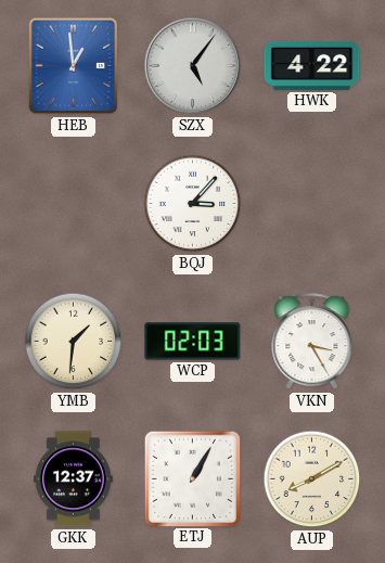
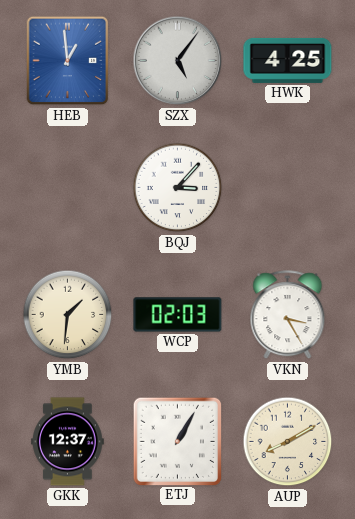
HWK: 4:22 -> 4:25
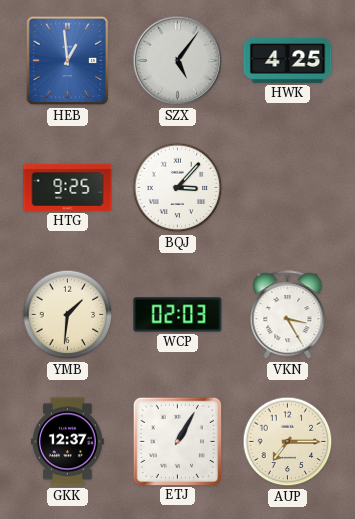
HTG: none -> 9:25
AUP: 8:10 -> 7:15
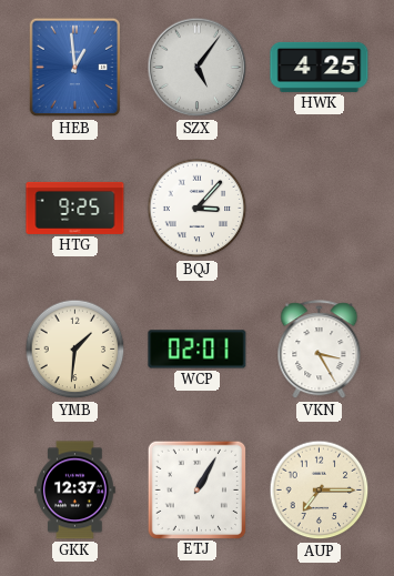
WCP: 02:03 -> 02:01
